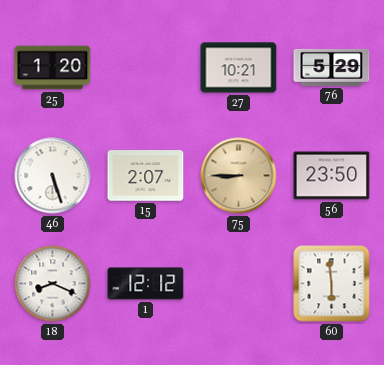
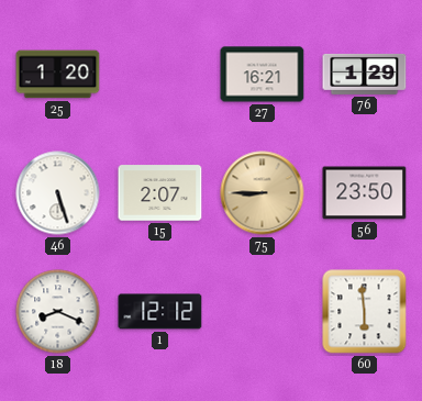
27: 10:21 -> 16:21
76: 5:29 -> 1:29
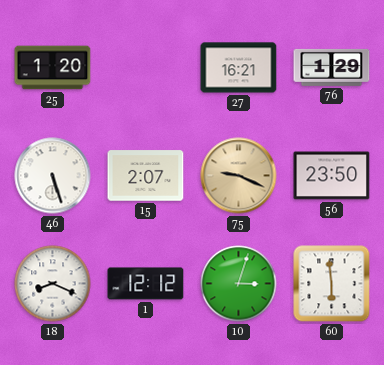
75: 8:45 -> 9:19
10: none -> 3:03
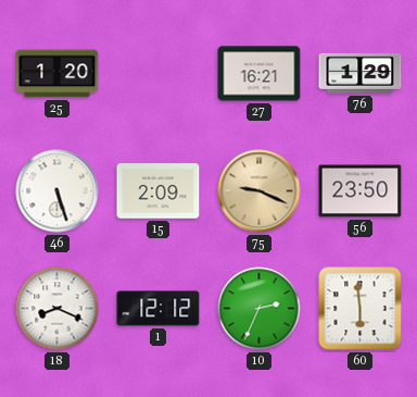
15: 2:07 -> 2:09
10: 3:03 -> 2:34
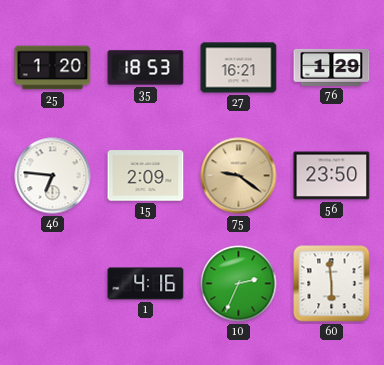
35: none -> 18:53
46: 5:27 -> 6:46
75: 9:19 -> 9:21
18: 8:19 -> none
1: 12:12 -> 4:16
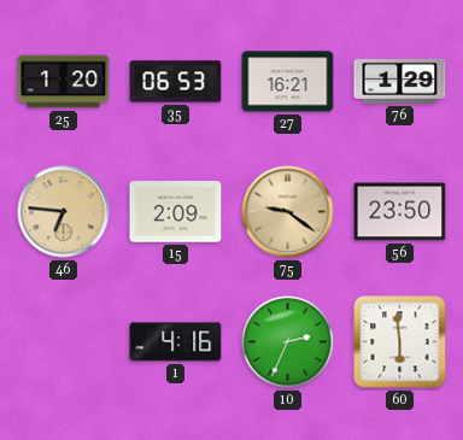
35: 18:53 -> 06:53
46 dial: white -> champagne
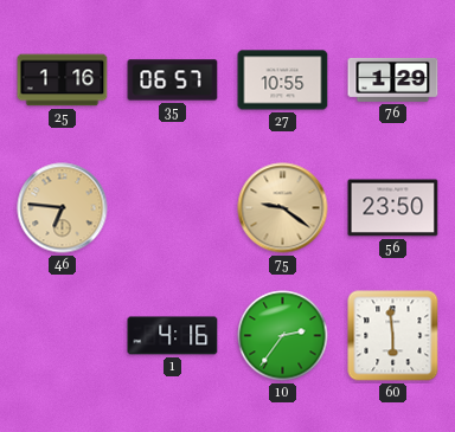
25: 1:20 -> 1:16
35: 06:53 -> 06:57
27: 16:21 -> 10:55
15: 2:09 -> none
10: 2:34 -> 2:36
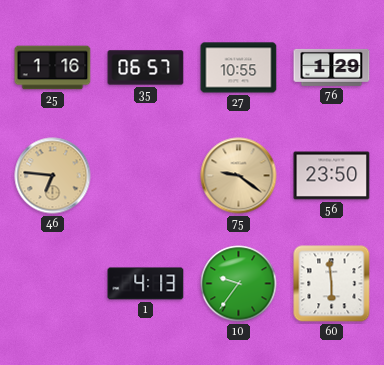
1: 4:16 -> 4:13
10: 2:36 -> 9:36
